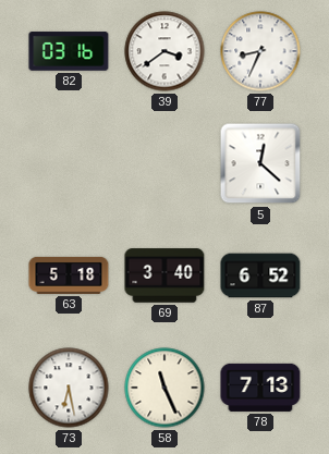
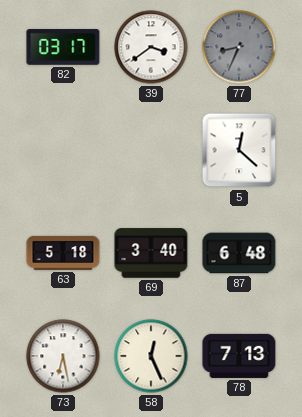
82: 03:16 -> 03:17
77 dial: white -> grey
87: 6:52 -> 6:48
58: 11:26 -> 12:26
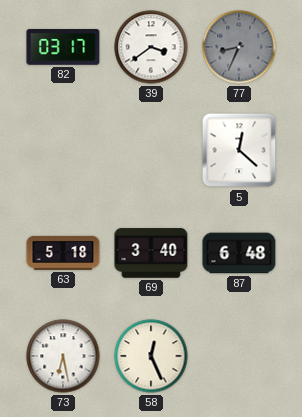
78: 7:13 -> none
